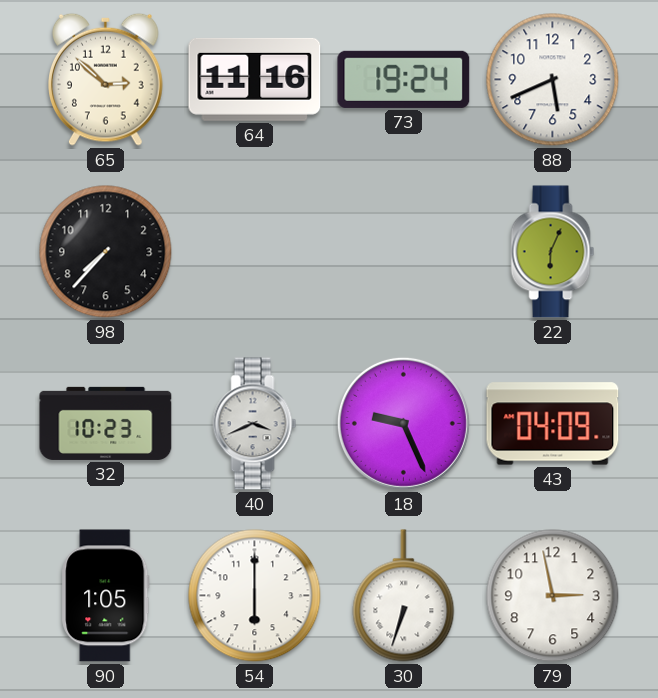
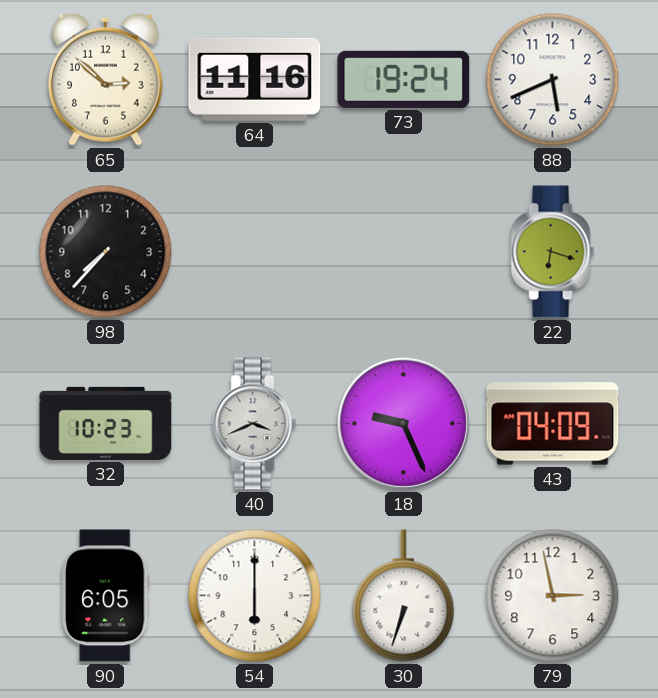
22: 6:04 -> 6:18
90: 1:05 -> 6:05
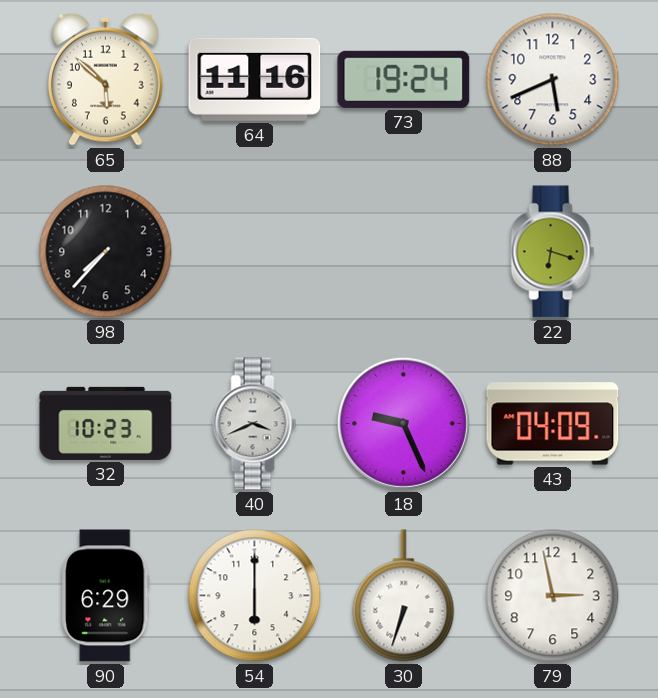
65: 2:52 -> 5:52
90: 6:05 -> 6:29
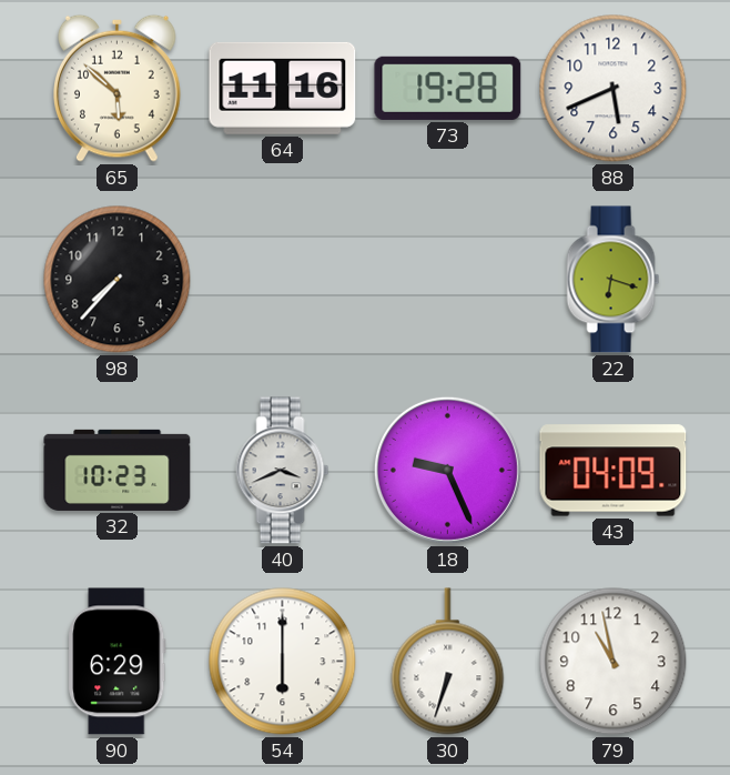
73: 19:24 -> 19:28
79: 2:58 -> 10:58
